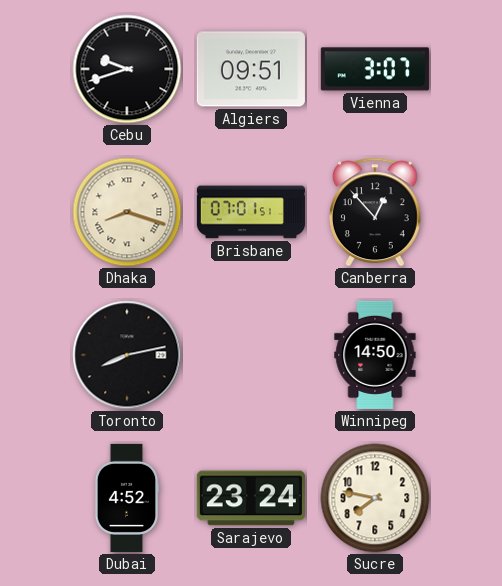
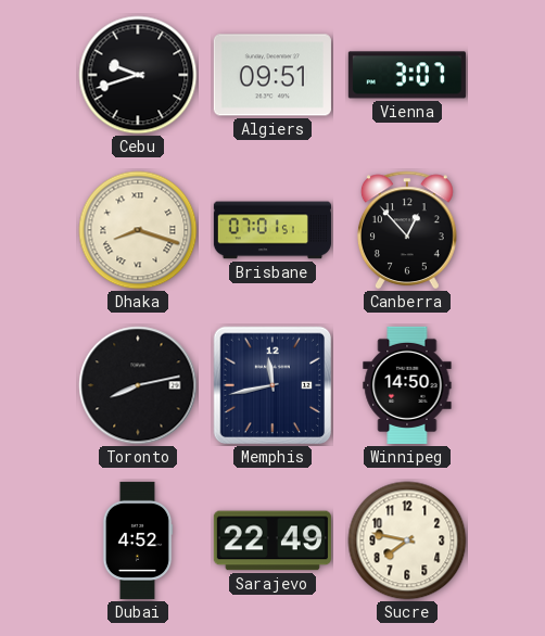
Memphis: none -> 11:43
Sarajevo: 23:24 -> 22:49
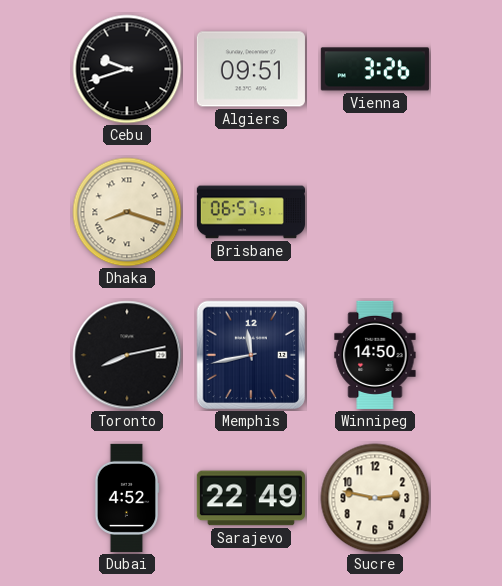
Vienna: 3:07 -> 3:26
Brisbane: 07:01 -> 06:57
Canberra: 12:53 -> none
Sucre: 7:47 -> 2:47
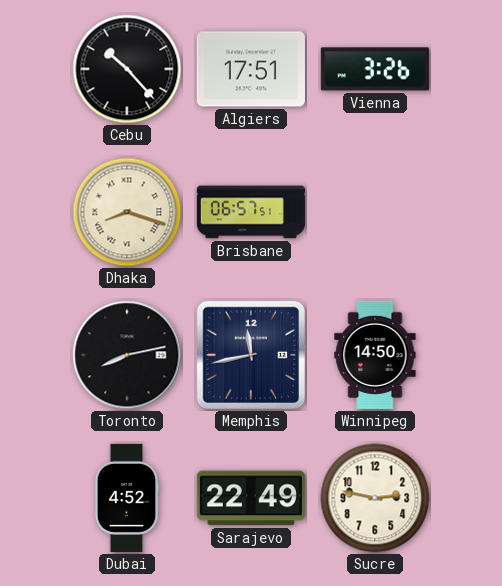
Cebu: 9:42 -> 10:23
Algiers: 09:51 -> 17:51
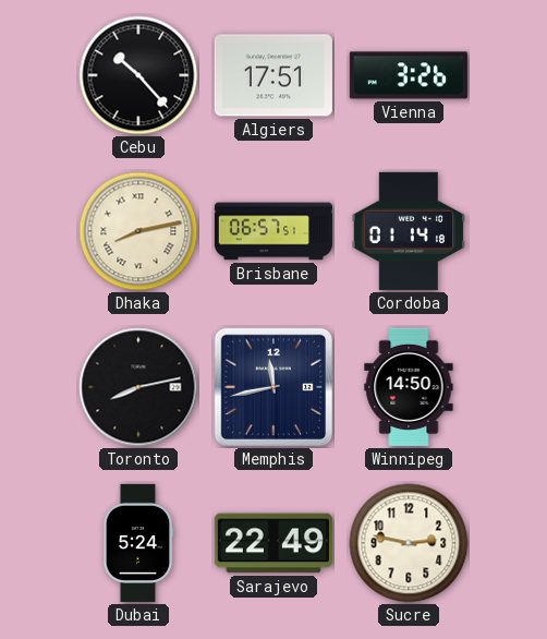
Dhaka: 8:18 -> 8:13
Cordoba: none -> 01:14
Dubai: 4:52 -> 5:24
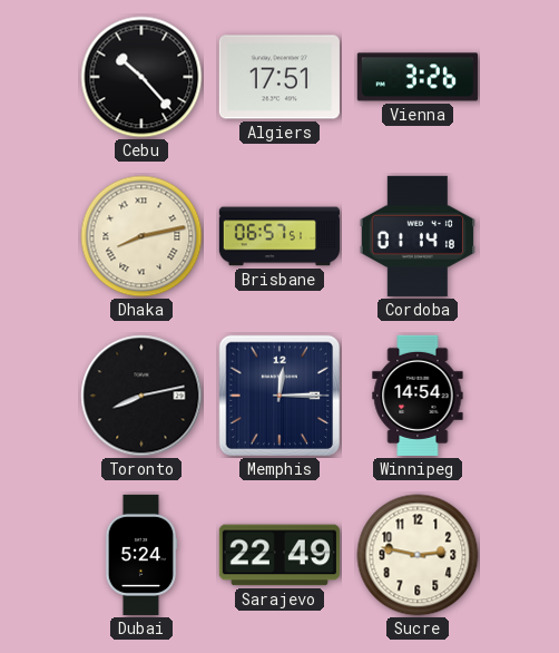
Memphis: 11:43 -> 12:15
Winnipeg: 14:50 -> 14:54
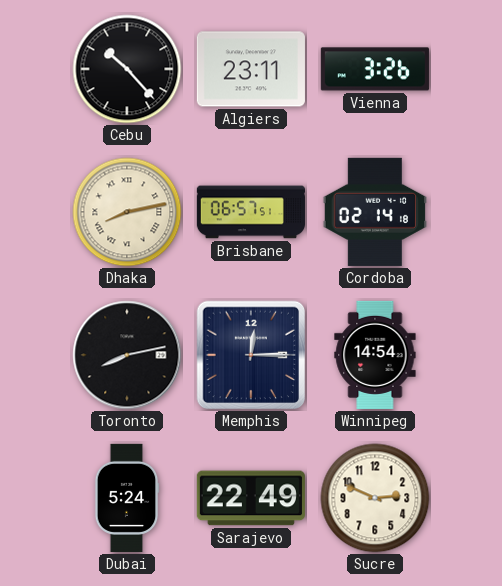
Algiers: 17:51 -> 23:11
Cordoba: 01:14 -> 02:14
Sucre: 2:47 -> 2:49
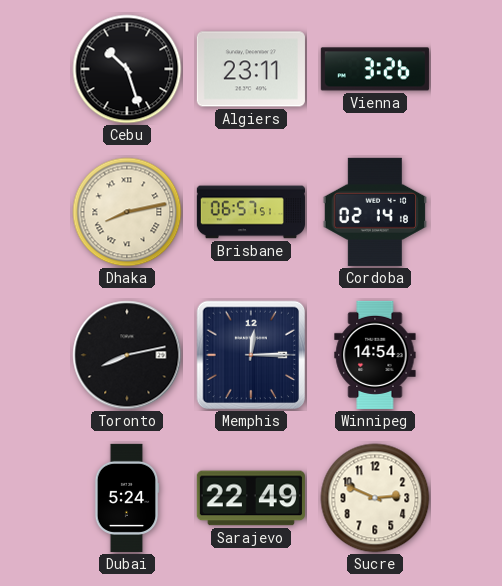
Cebu: 10:23 -> 10:27
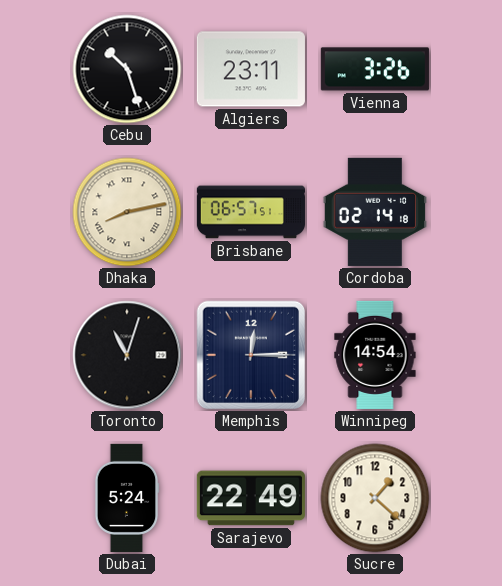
Toronto: 8:13 -> 11:03
Sucre: 2:49 -> 1:22
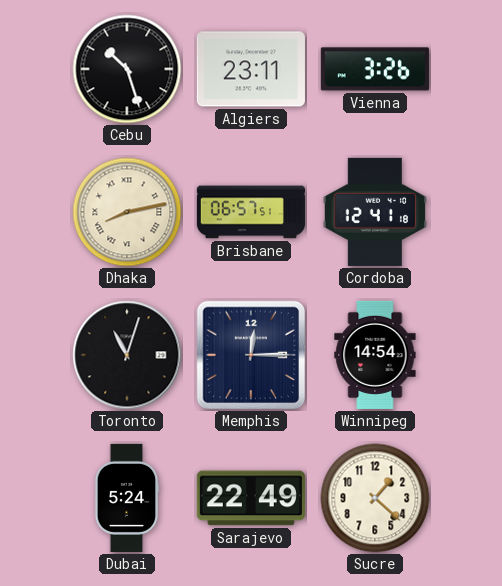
Cordoba: 02:14 -> 12:41
